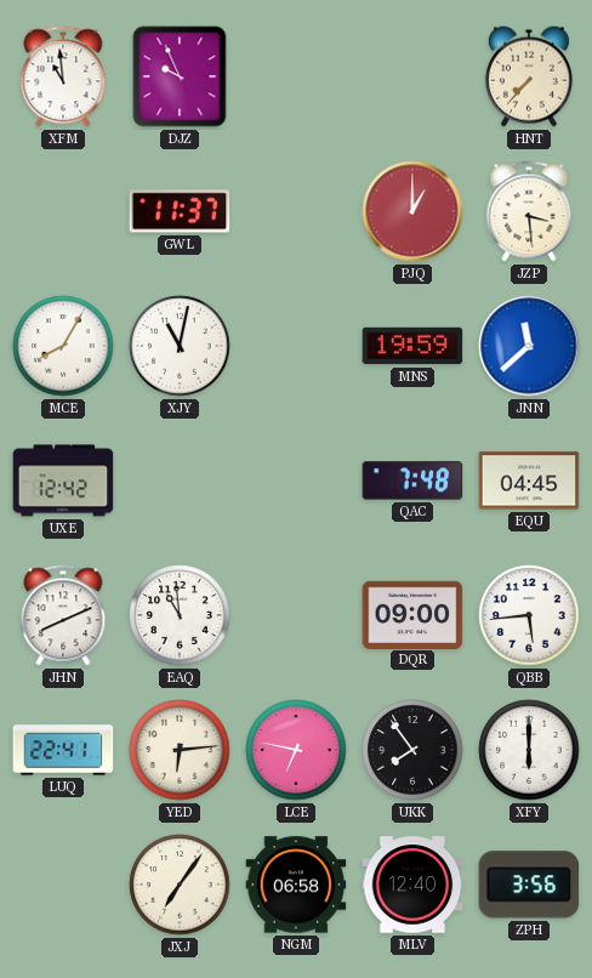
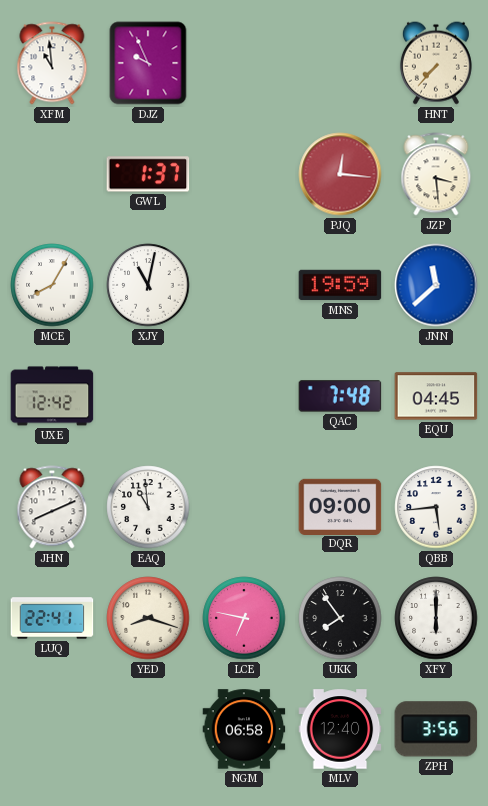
GWL: 11:37 -> 1:37
PJQ: 1:00 -> 12:16
YED: 6:14 -> 8:18
JXJ: 7:06 -> none
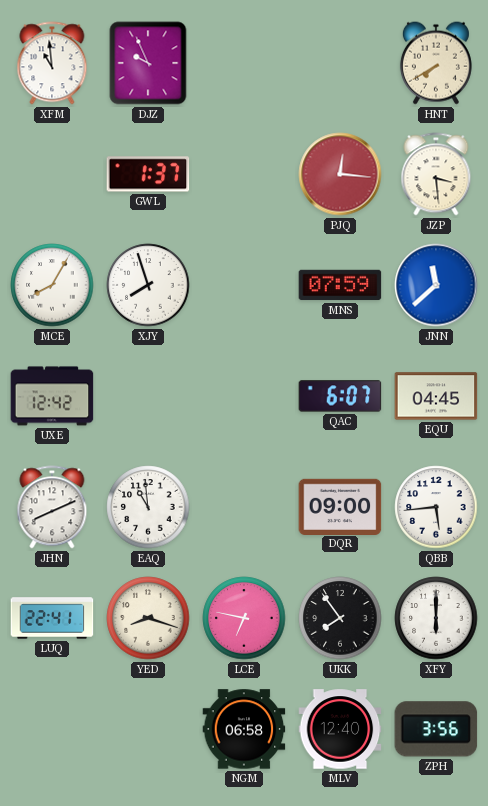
HNT: 7:37 -> 7:40
XJY: 11:02 -> 7:57
MNS: 19:59 -> 07:59
QAC: 7:48 -> 6:07
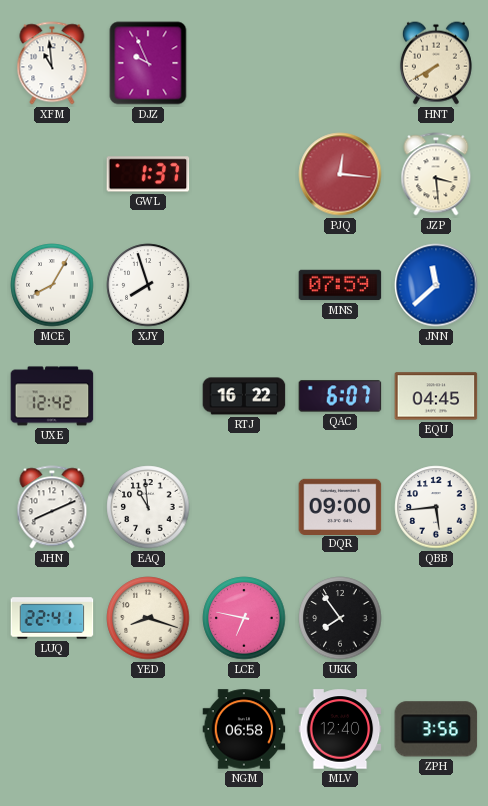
RTJ: none -> 16:22
XFY: 6:00 -> none
